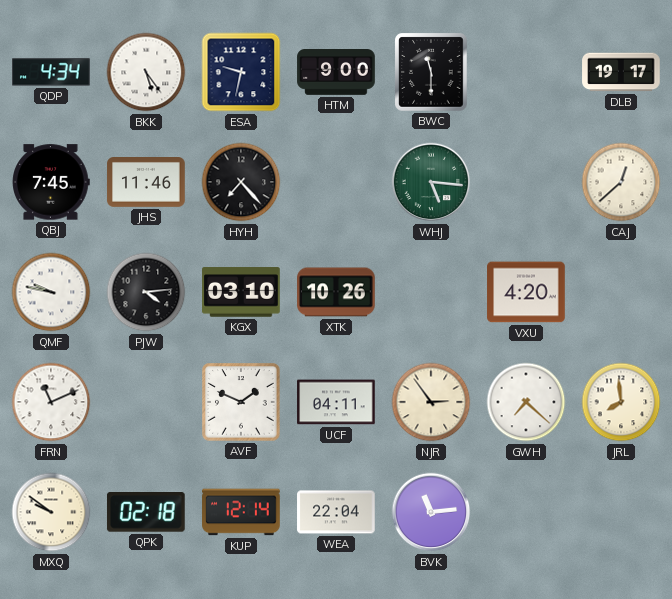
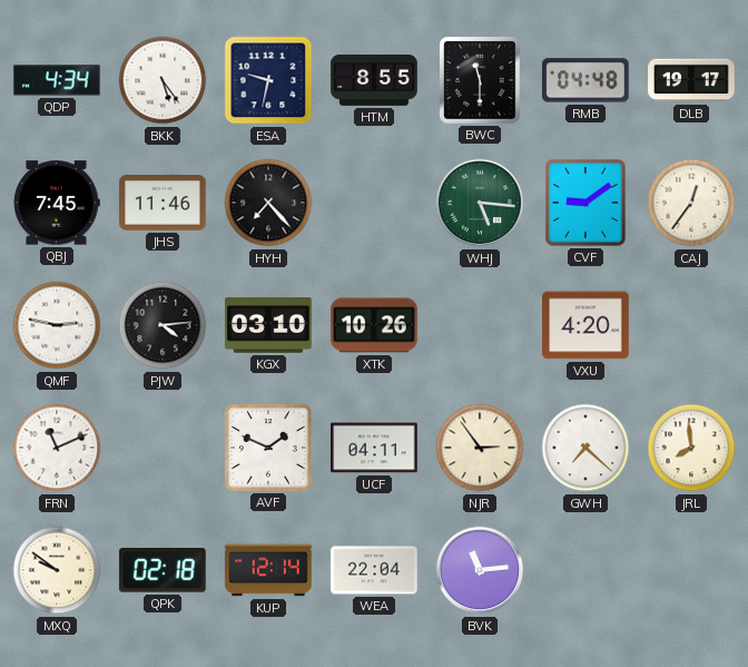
HTM: 9:00 -> 8:55
RMB: none -> 04:48
CVF: none -> 9:09
CAJ: 12:38 -> 12:36
QMF: 9:47 -> 2:47
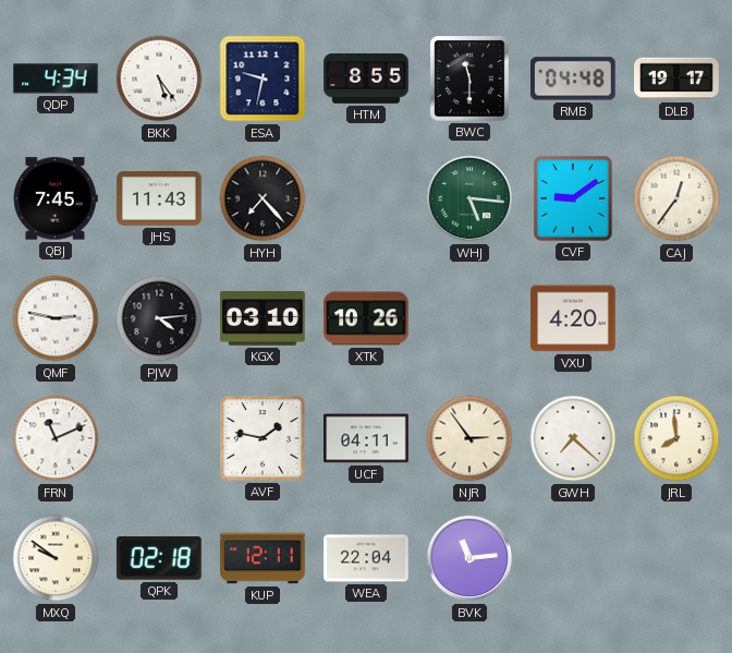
JHS: 11:46 -> 11:43
AVF: 1:49 -> 1:47
KUP: 12:14 -> 12:11
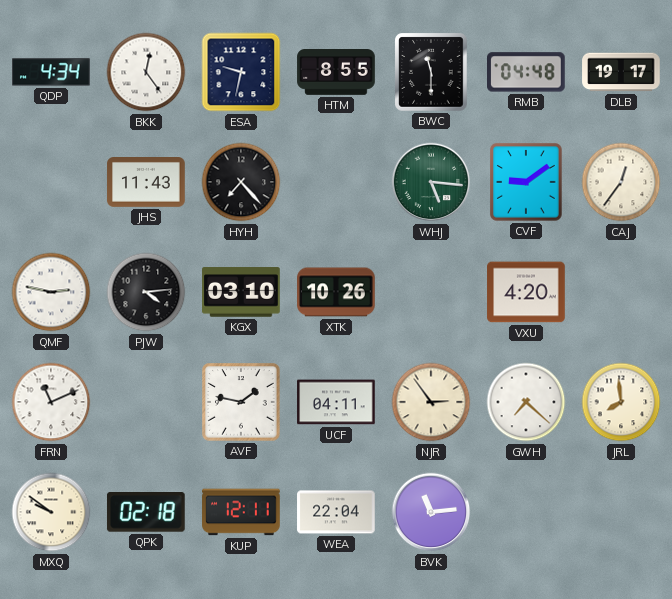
BKK: 5:24 -> 12:24
QBJ: 7:45 -> none
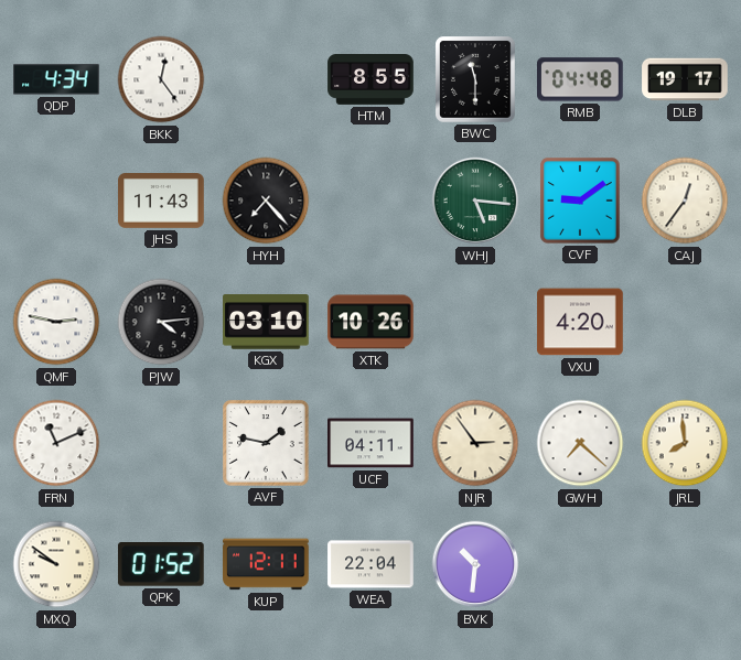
ESA: 9:32 -> none
QPK: 02:18 -> 01:52
BVK: 11:14 -> 10:31
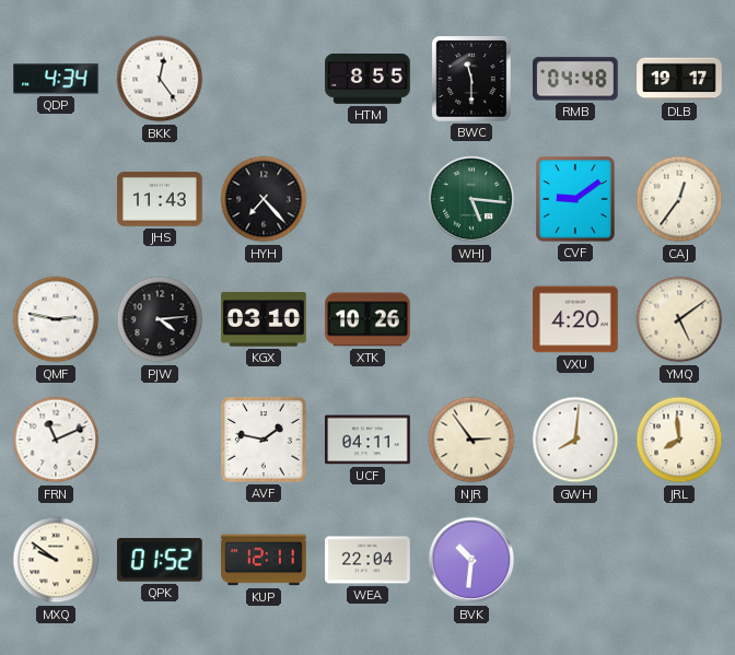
YMQ: none -> 5:09
GWH: 7:22 -> 8:01
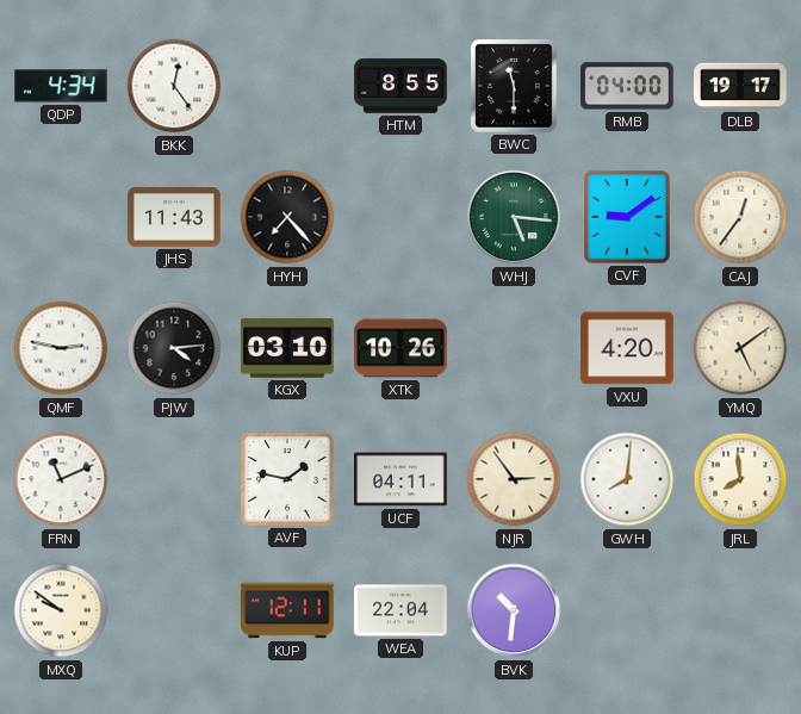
RMB: 04:48 -> 04:00
QPK: 01:52 -> none
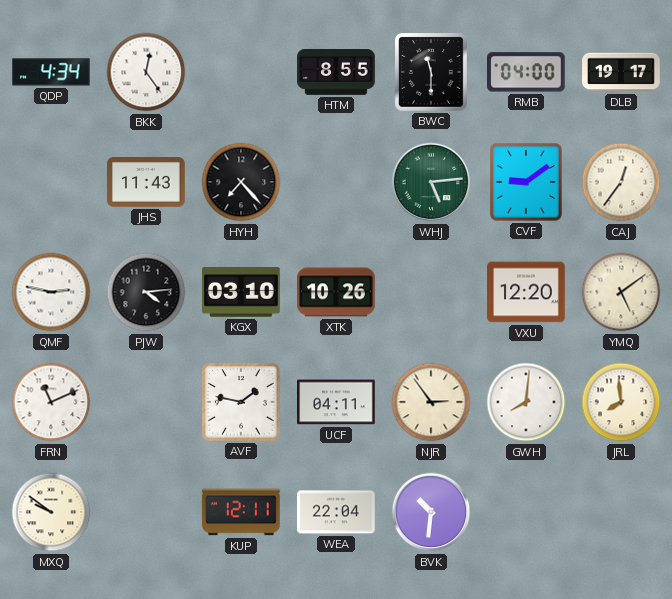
WHJ: 5:16 -> 5:14
VXU: 4:20 -> 12:20
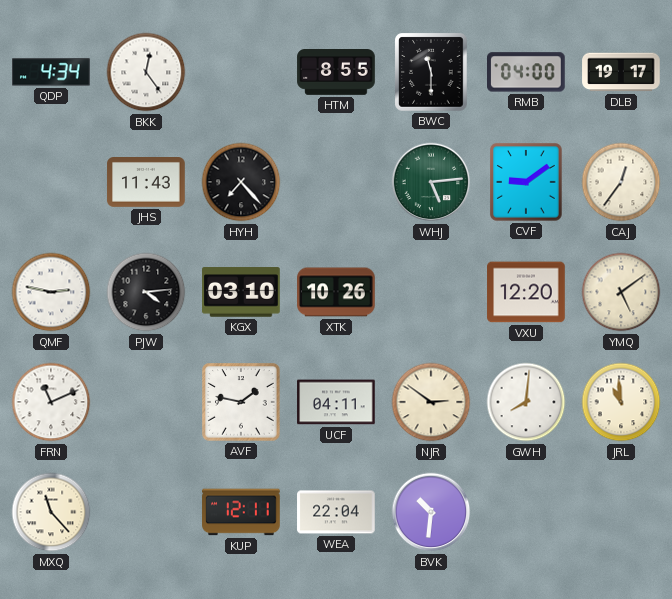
NJR: 2:54 -> 2:51
JRL: 7:59 -> 10:59
MXQ: 9:51 -> 11:23
